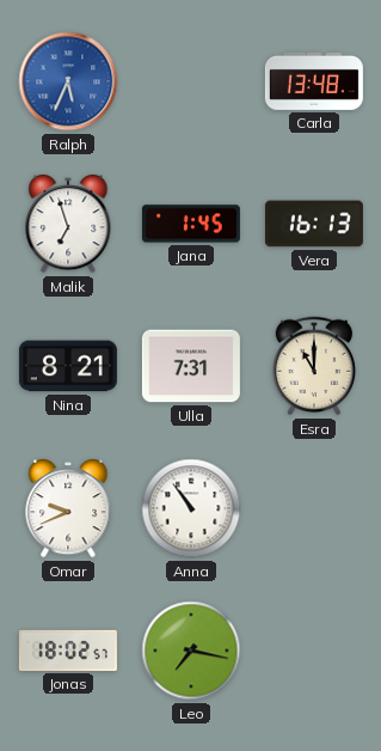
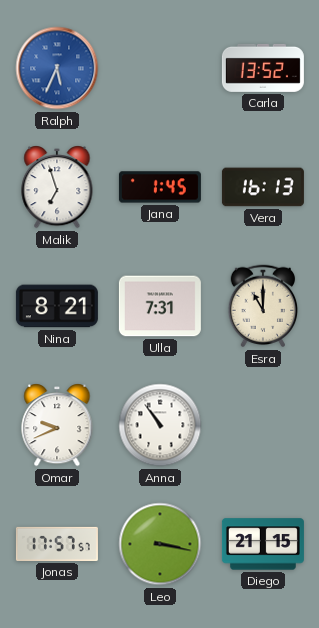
Carla: 13:48 -> 13:52
Jonas: 18:02 -> 17:57
Leo: 7:17 -> 3:17
Diego: none -> 21:15
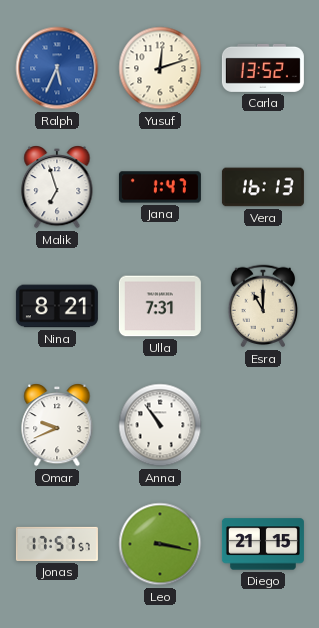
Yusuf: none -> 12:12
Jana: 1:45 -> 1:47
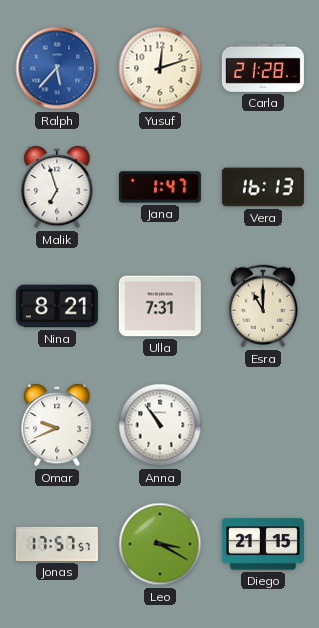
Ralph: 5:34 -> 5:37
Carla: 13:52 -> 21:28
Leo: 3:17 -> 3:20
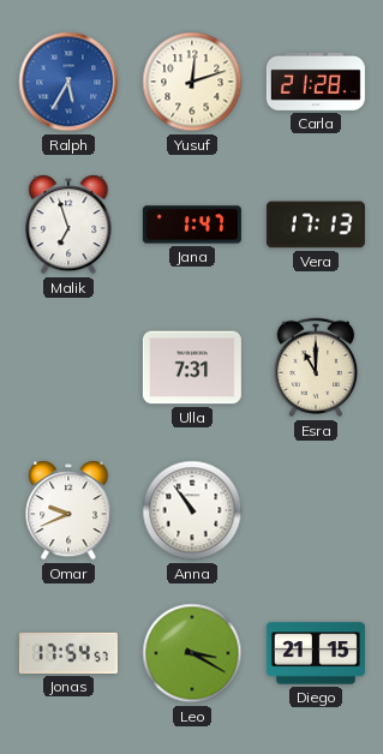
Ralph: 5:37 -> 5:35
Vera: 16:13 -> 17:13
Nina: 8:21 -> none
Jonas: 17:57 -> 17:54
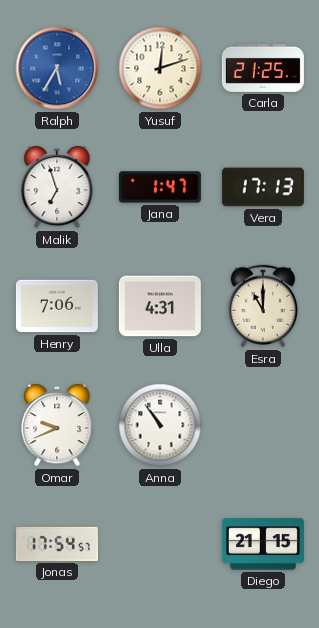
Carla: 21:28 -> 21:25
Henry: none -> 7:06
Ulla: 7:31 -> 4:31
Leo: 3:20 -> none
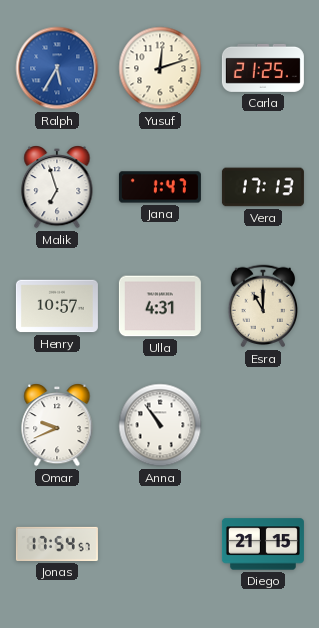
Henry: 7:06 -> 10:57
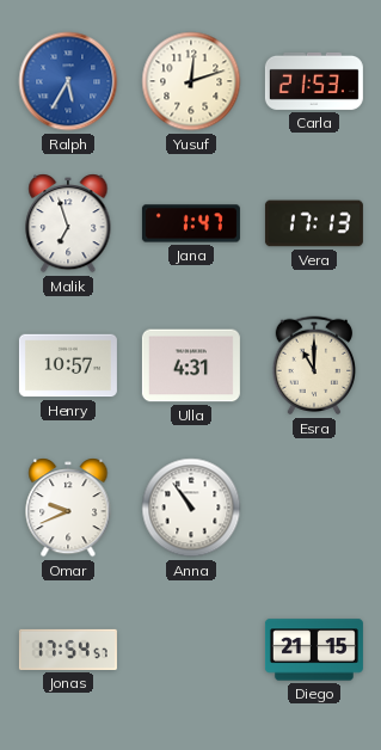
Carla: 21:25 -> 21:53
